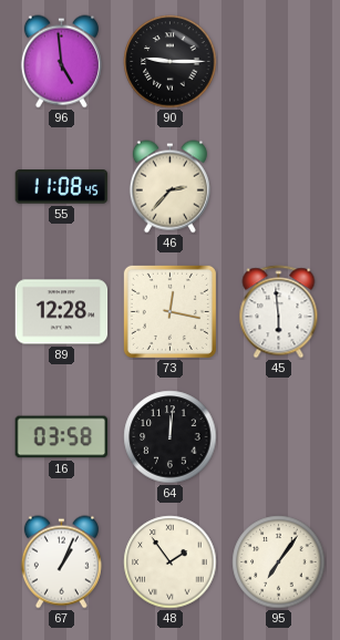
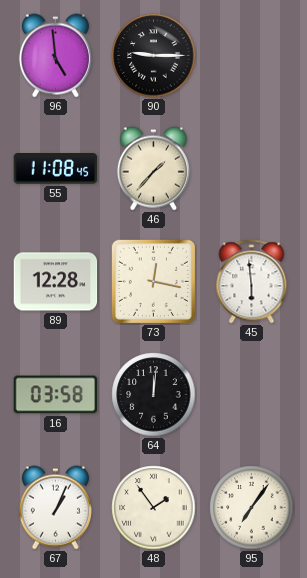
46: 2:37 -> 1:37
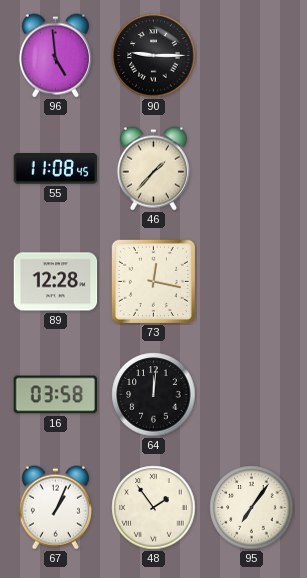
45: 5:59 -> none
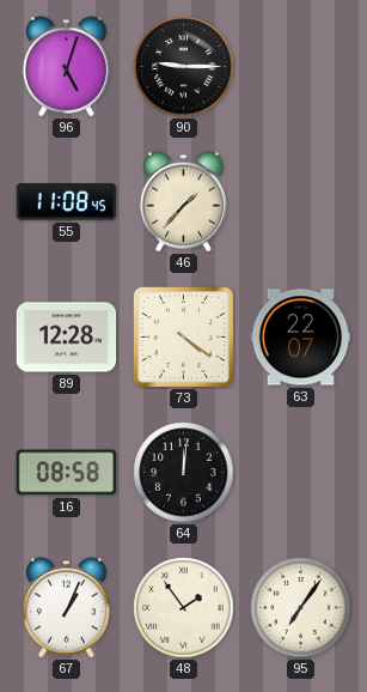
96: 4:59 -> 5:03
73: 12:17 -> 4:21
63: none -> 22:07
16: 03:58 -> 08:58
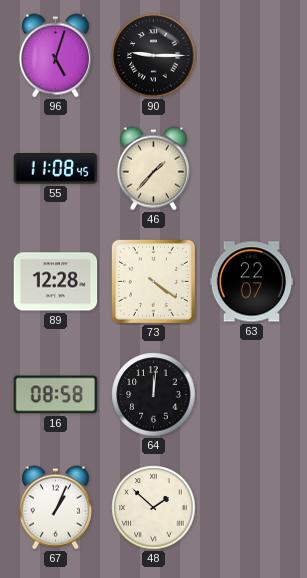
48: 1:54 -> 1:52
95: 7:06 -> none
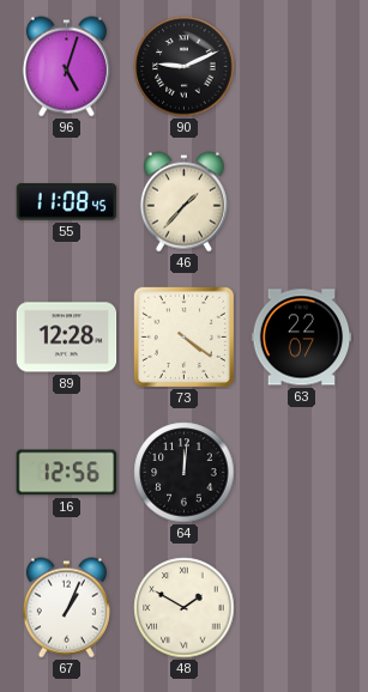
90: 9:15 -> 9:11
16: 08:58 -> 12:56
48: 1:52 -> 1:50
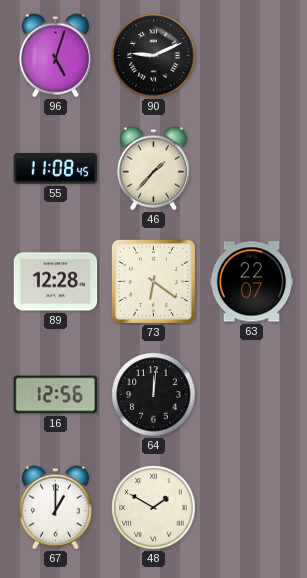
73: 4:21 -> 6:21
67: 1:04 -> 1:00
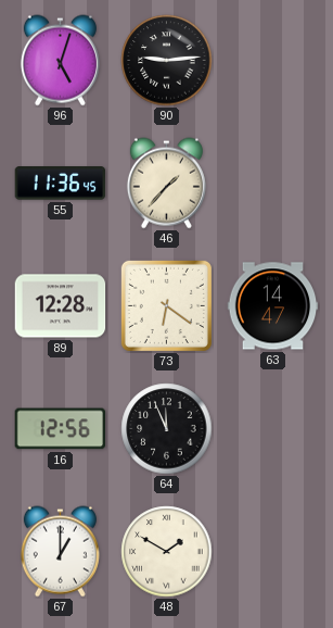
90: 9:11 -> 9:14
55: 11:08 -> 11:36
63: 22:07 -> 14:47
64: 12:01 -> 11:56
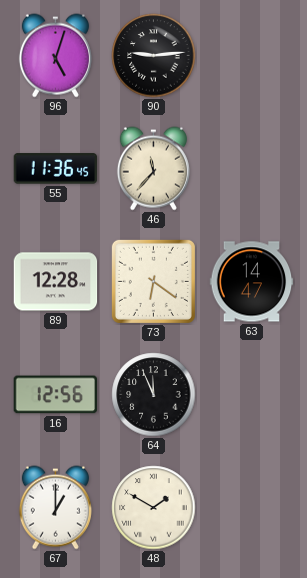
46: 1:37 -> 11:37
